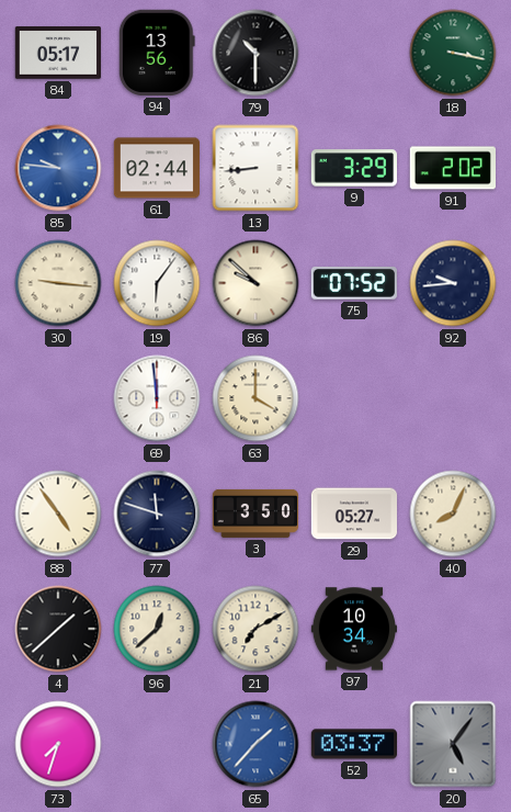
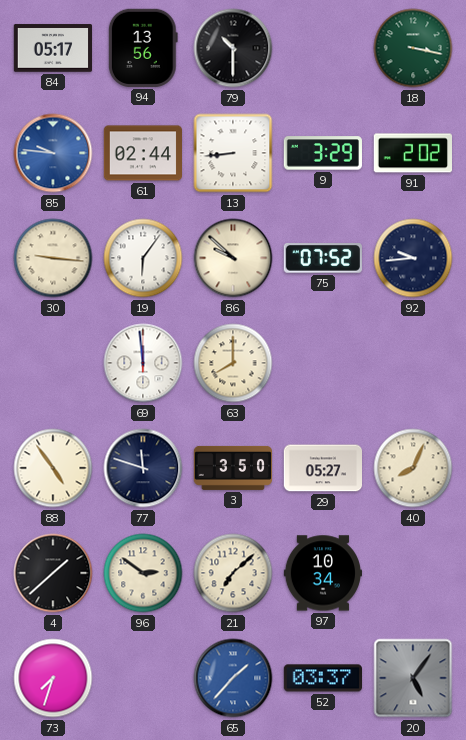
63: 4:00 -> 8:00
96: 12:38 -> 2:51
21: 7:10 -> 7:08
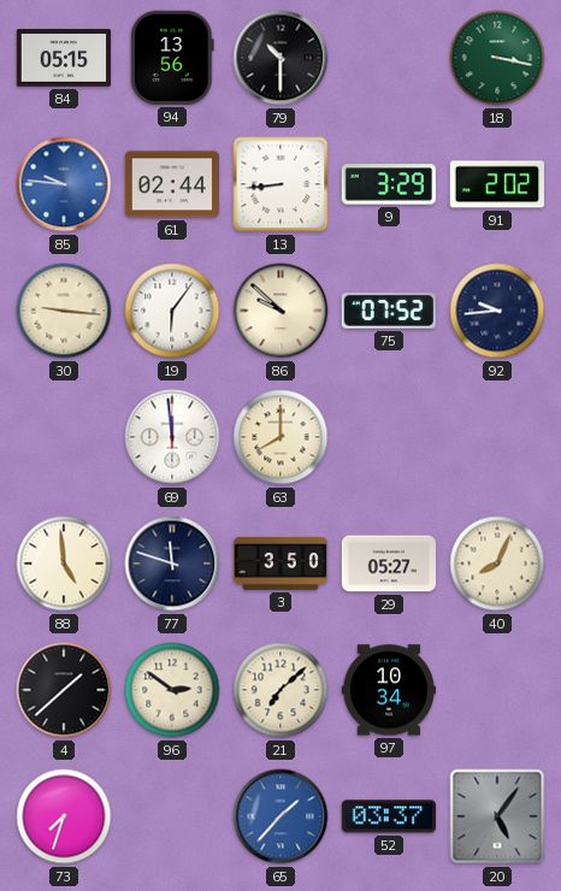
84: 05:17 -> 05:15
88: 4:54 -> 4:59
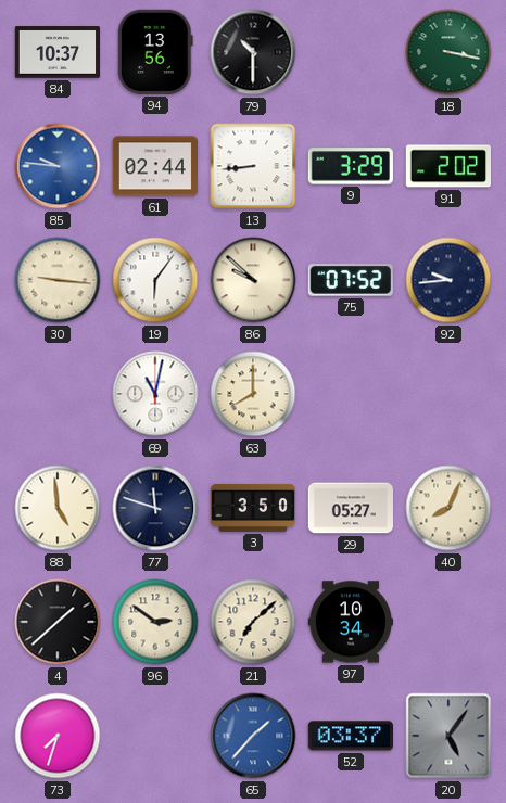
84: 05:15 -> 10:37
69: 11:59 -> 11:02
